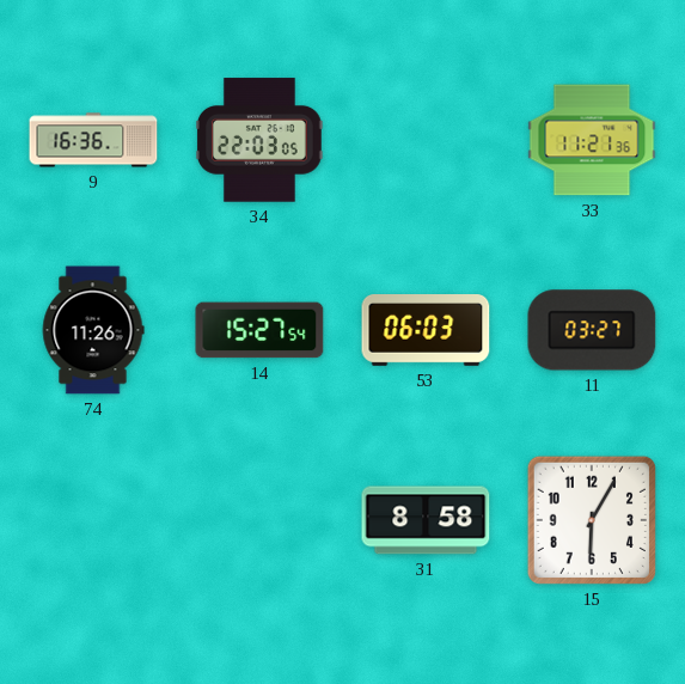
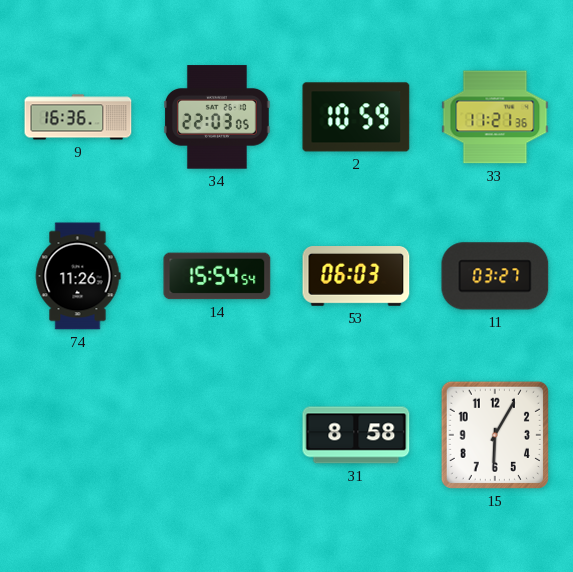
2: none -> 10:59
14: 15:27 -> 15:54
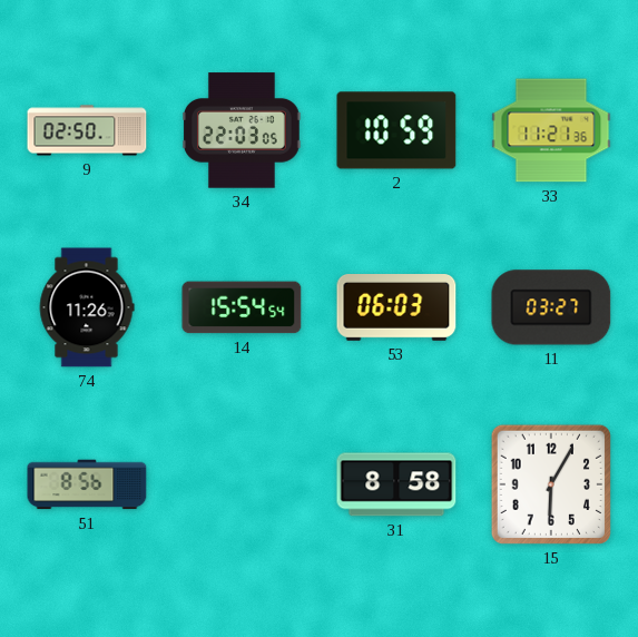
9: 16:36 -> 02:50
51: none -> 8:56
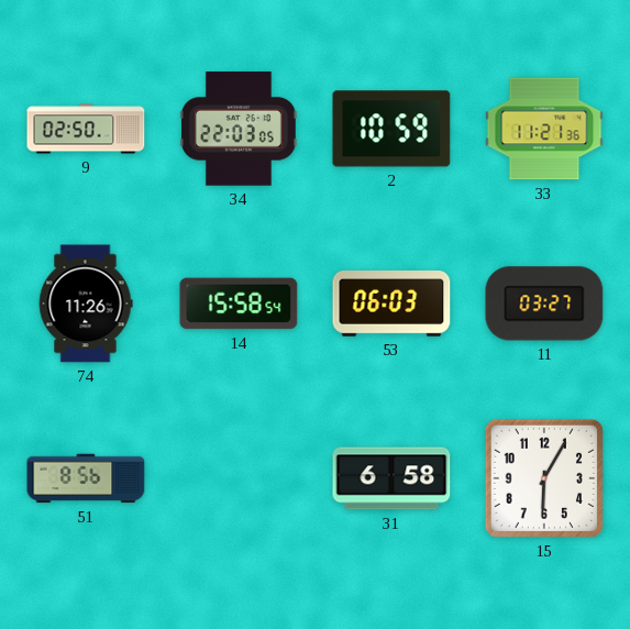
14: 15:54 -> 15:58
31: 8:58 -> 6:58
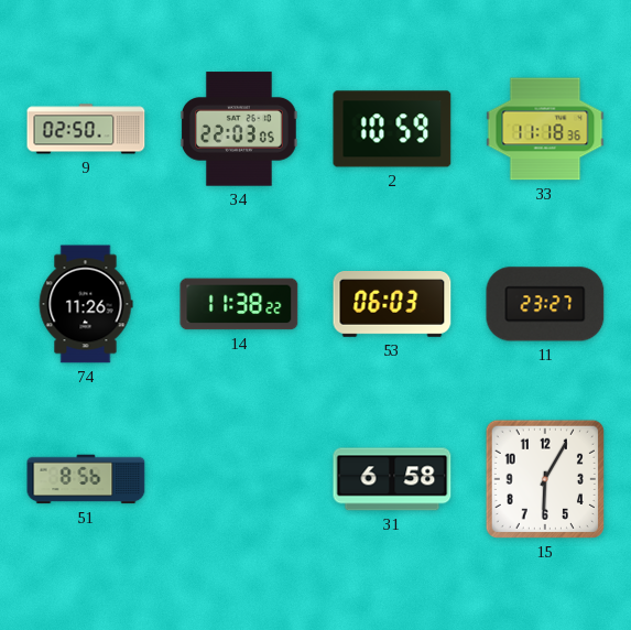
33: 11:21 -> 11:18
14: 15:58 -> 11:38
11: 03:27 -> 23:27
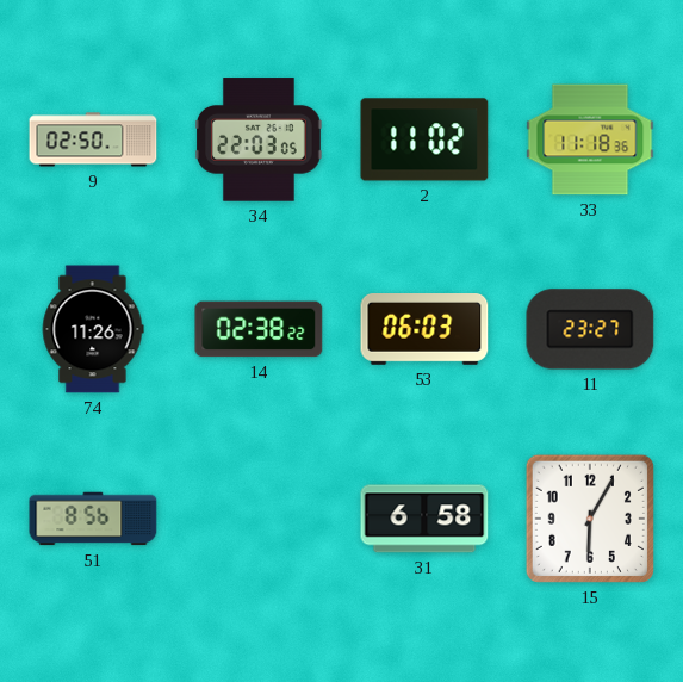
2: 10:59 -> 11:02
14: 11:38 -> 02:38
